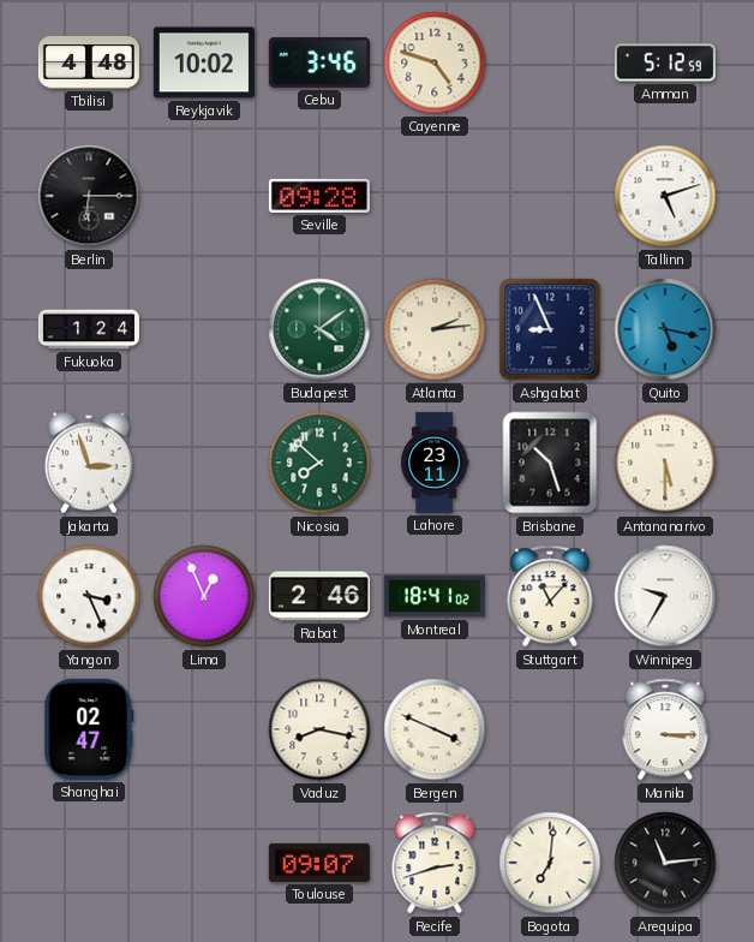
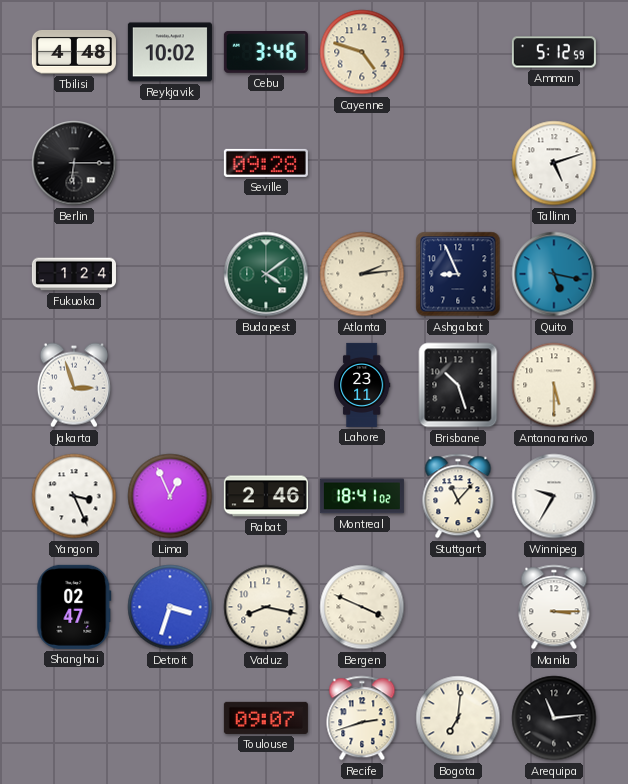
Nicosia: 7:52 -> none
Detroit: none -> 3:33
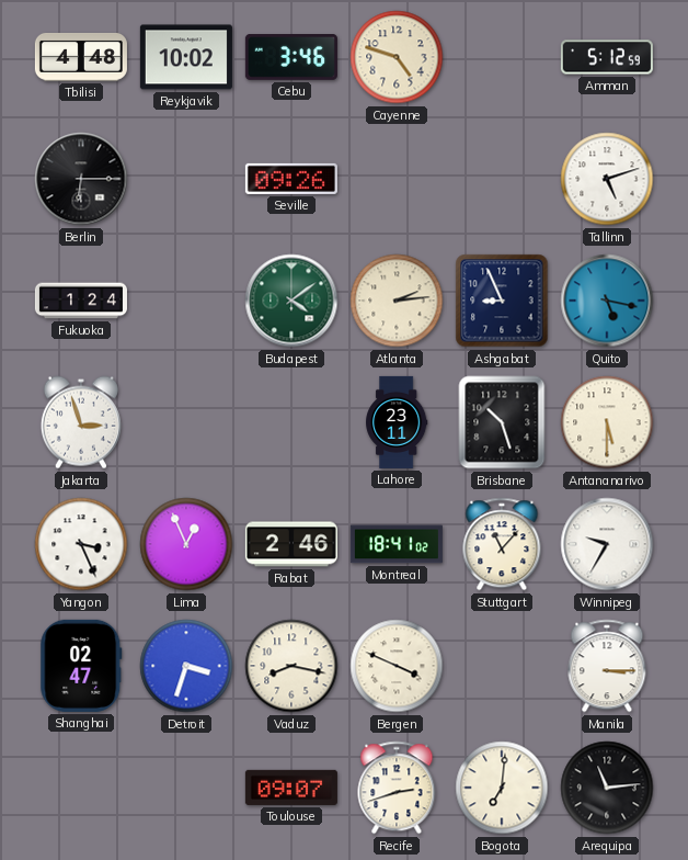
Seville: 09:28 -> 09:26
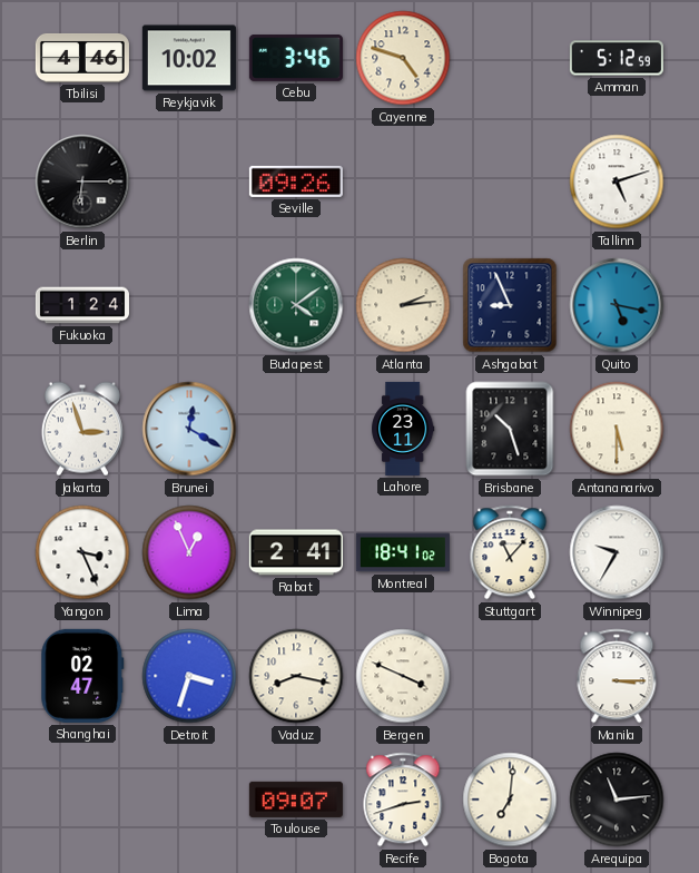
Tbilisi: 4:48 -> 4:46
Brunei: none -> 12:20
Rabat: 2:46 -> 2:41
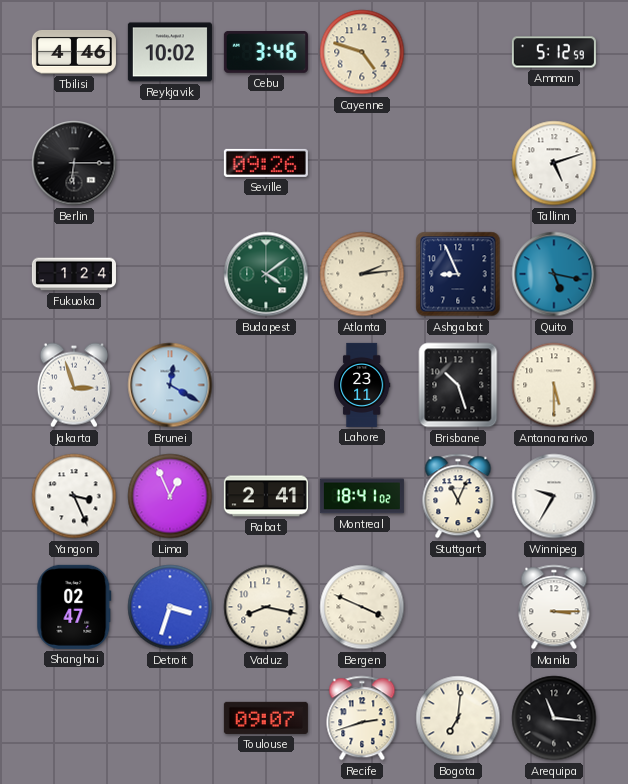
Stuttgart: 11:07 -> 11:04
Arequipa: 11:14 -> 11:16
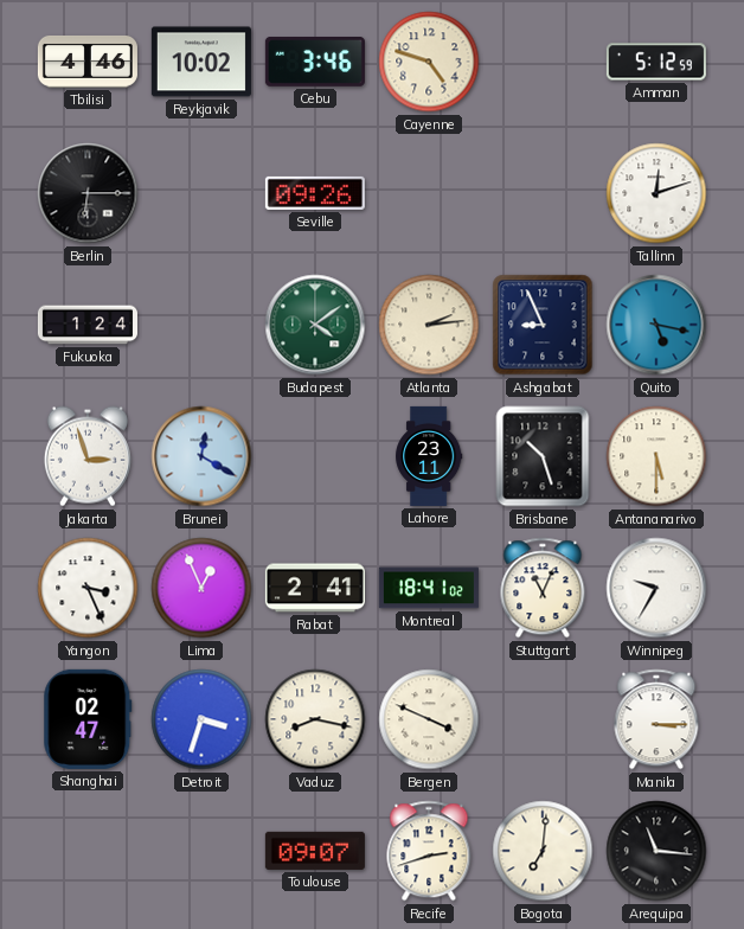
Tallinn: 5:12 -> 12:12
